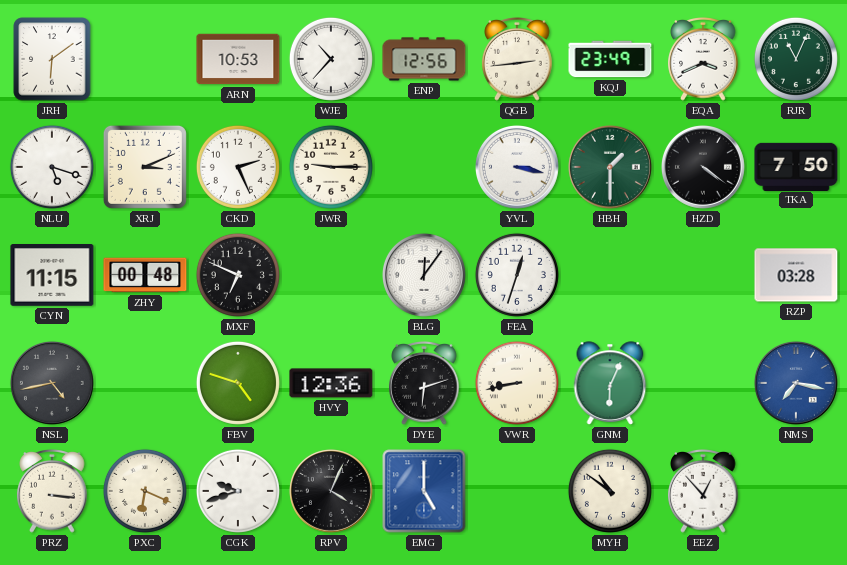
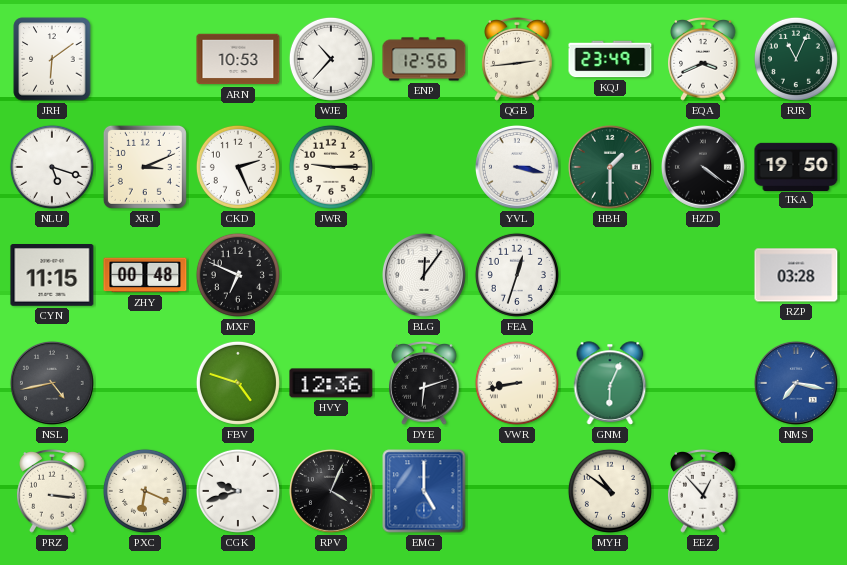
TKA: 7:50 -> 19:50
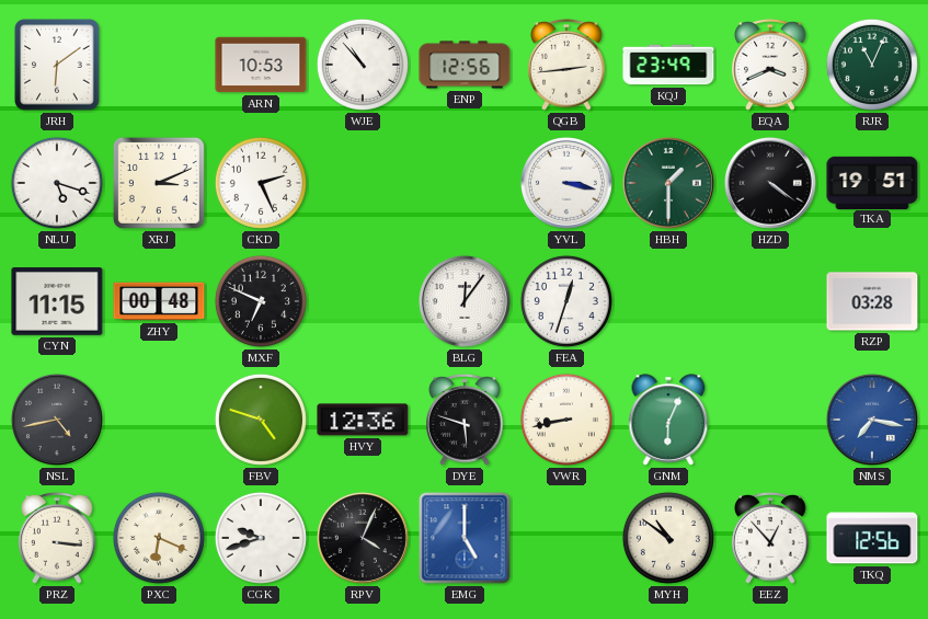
WJE: 10:37 -> 10:53
JWR: 9:15 -> none
TKA: 19:50 -> 19:51
DYE: 6:12 -> 5:48
TKQ: none -> 12:56
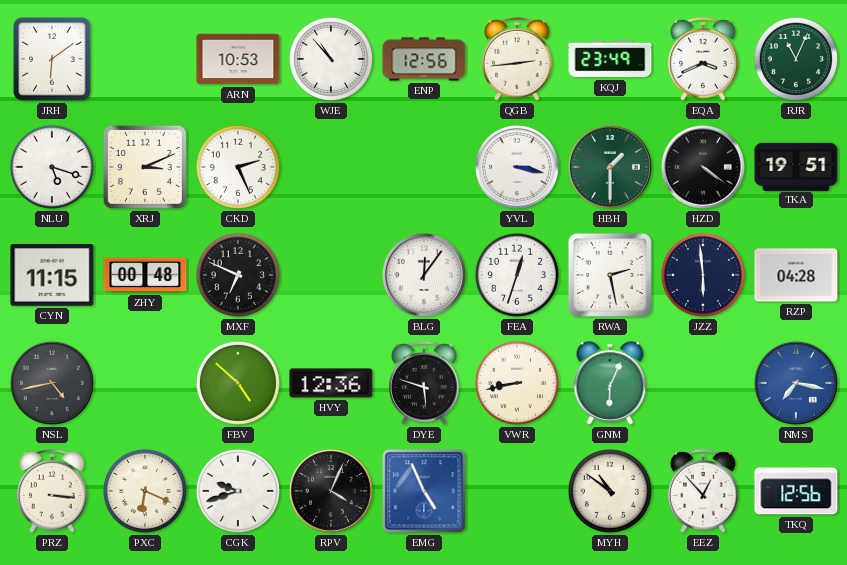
RWA: none -> 2:28
JZZ: none -> 5:59
RZP: 03:28 -> 04:28
FBV: 4:48 -> 4:52
EMG: 5:00 -> 4:56
